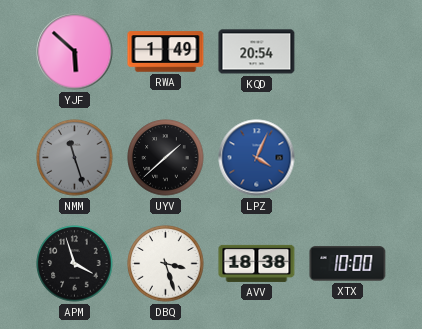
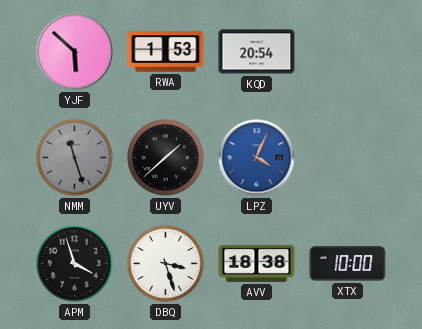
RWA: 1:49 -> 1:53
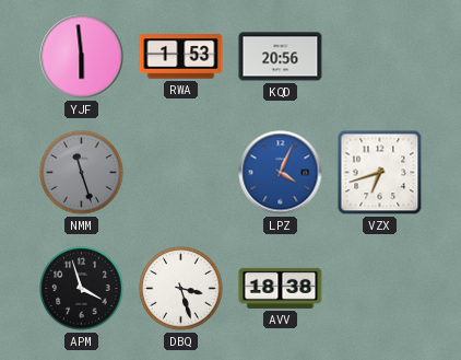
YJF: 5:52 -> 5:59
KQD: 20:54 -> 20:56
UYV: 1:38 -> none
VZX: none -> 6:42
XTX: 10:00 -> none
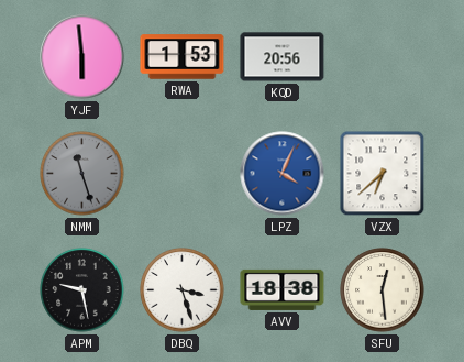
VZX: 6:42 -> 6:38
APM: 3:57 -> 9:28
SFU: none -> 12:29
